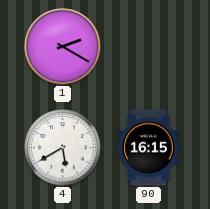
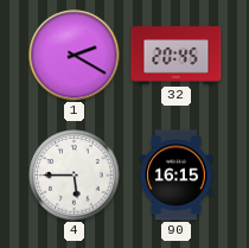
32: none -> 20:45
4: 5:40 -> 5:45
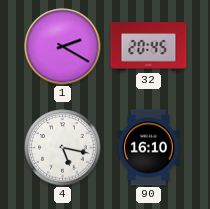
4: 5:45 -> 5:17
90: 16:15 -> 16:10
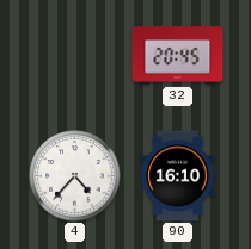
1: 2:20 -> none
4: 5:17 -> 4:37
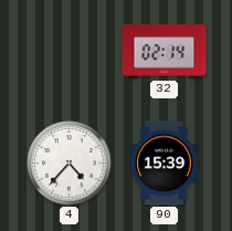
32: 20:45 -> 02:14
90: 16:10 -> 15:39
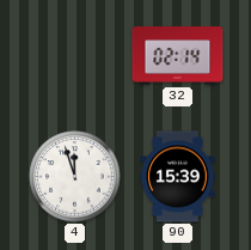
4: 4:37 -> 11:57
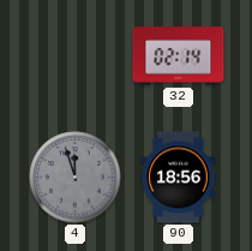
4 dial: white -> grey
90: 15:39 -> 18:56
